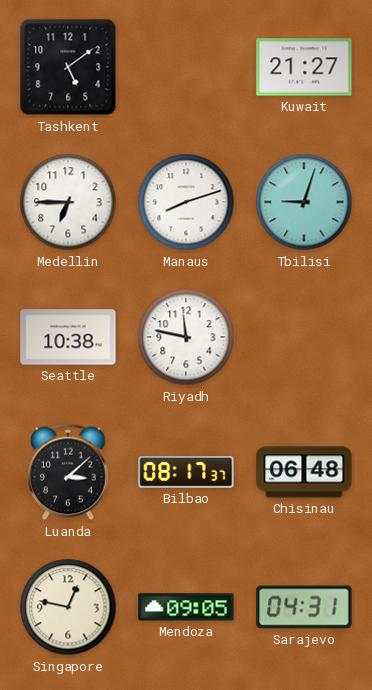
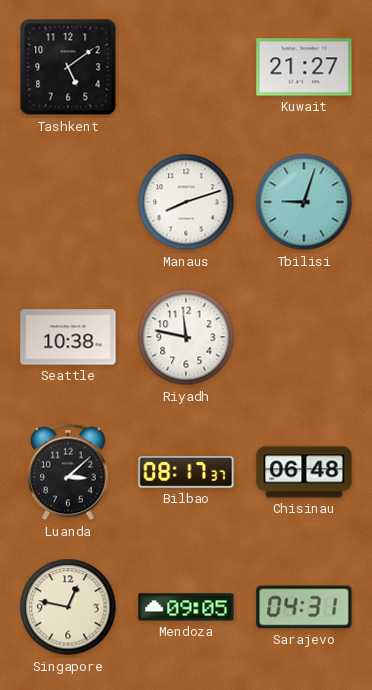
Medellin: 6:45 -> none
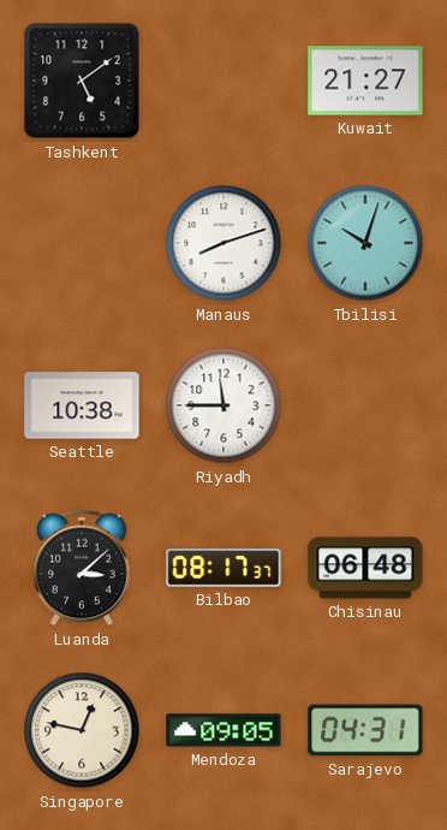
Tbilisi: 9:03 -> 10:03
Riyadh: 11:47 -> 11:45
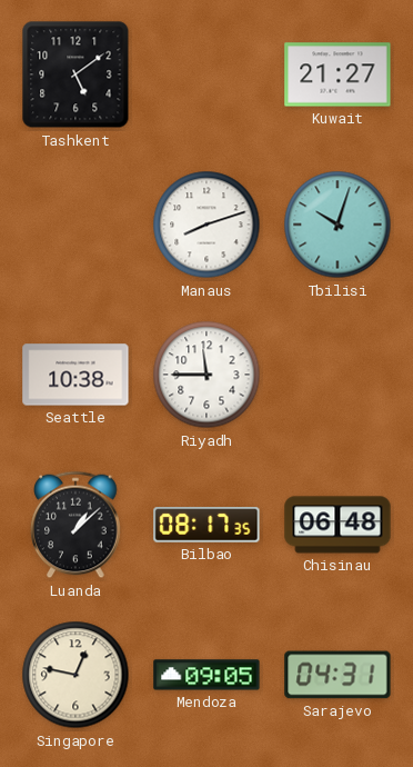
Luanda: 3:08 -> 1:08
Bilbao: 08:17:37 -> 08:17:35
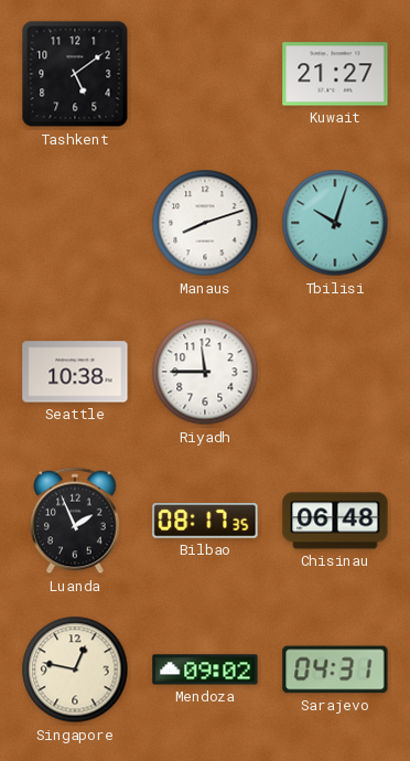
Luanda: 1:08 -> 1:56
Mendoza: 09:05 -> 09:02
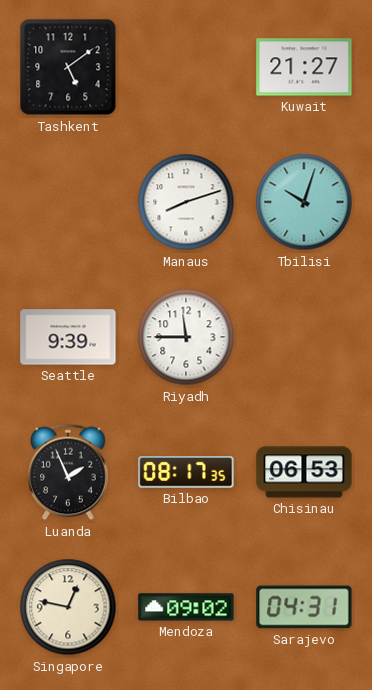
Seattle: 10:38 -> 9:39
Chisinau: 06:48 -> 06:53
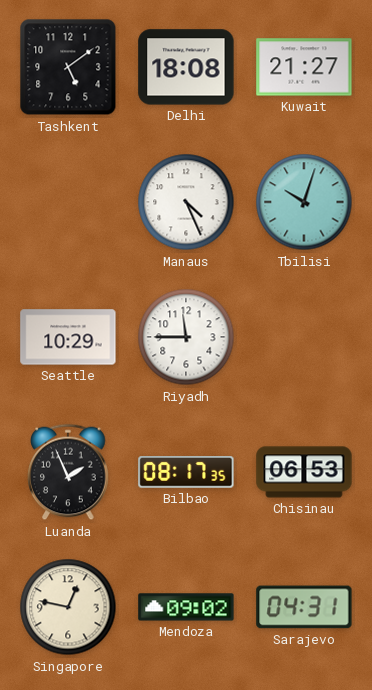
Delhi: none -> 18:08
Manaus: 8:12 -> 4:26
Seattle: 9:39 -> 10:29
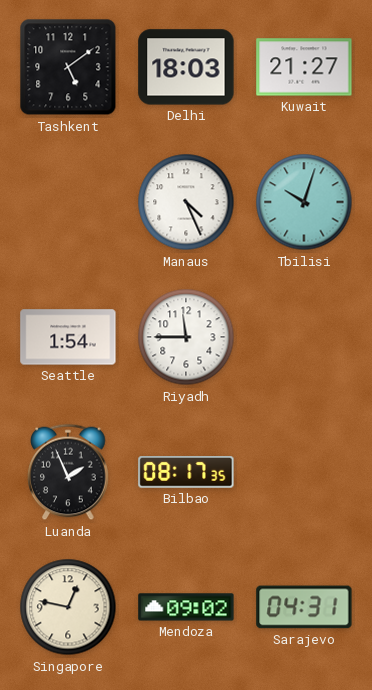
Delhi: 18:08 -> 18:03
Seattle: 10:29 -> 1:54
Chisinau: 06:53 -> none
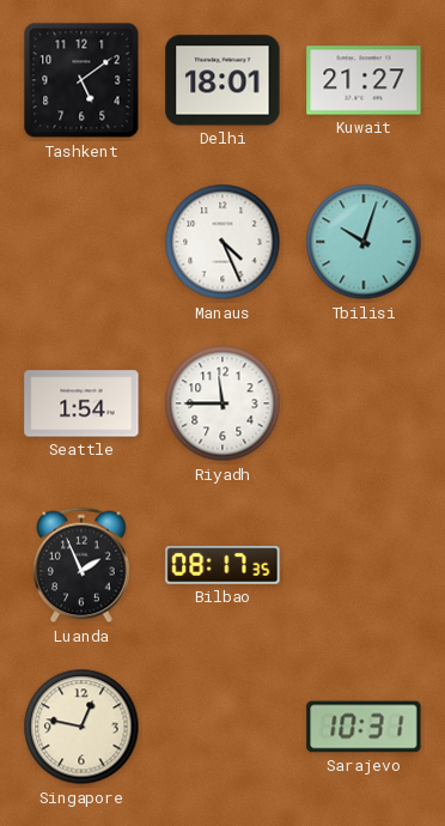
Delhi: 18:03 -> 18:01
Mendoza: 09:02 -> none
Sarajevo: 04:31 -> 10:31
